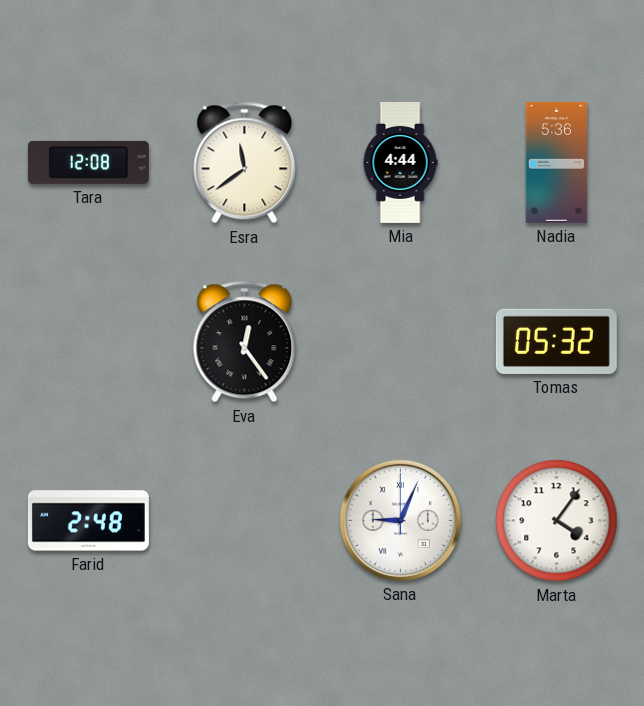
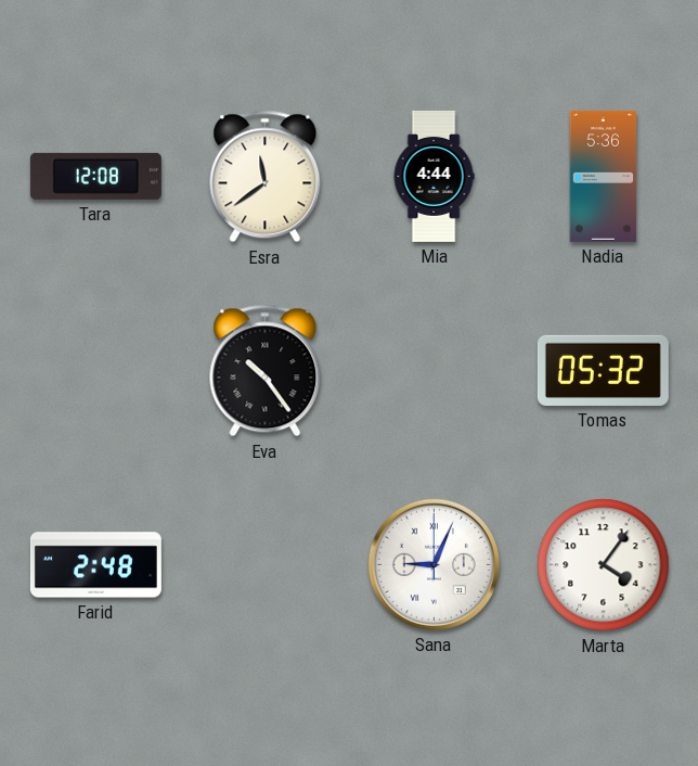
Eva: 12:24 -> 10:24
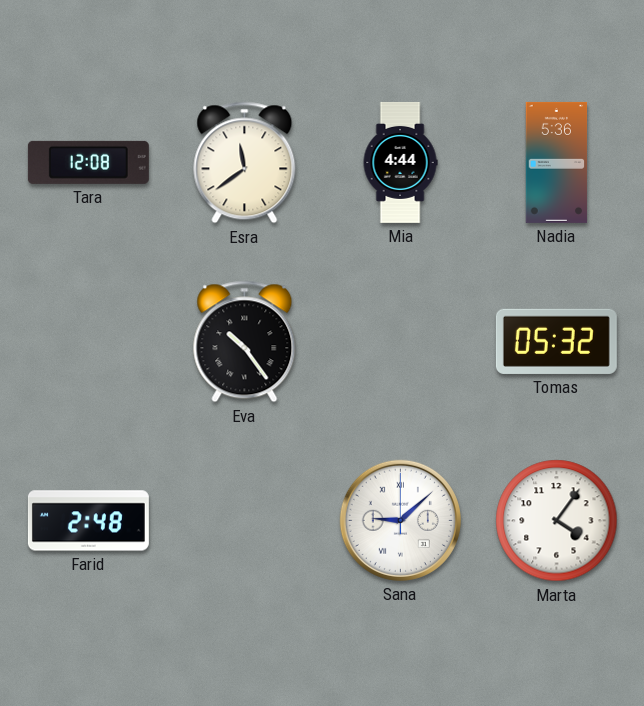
Sana: 9:04 -> 9:08
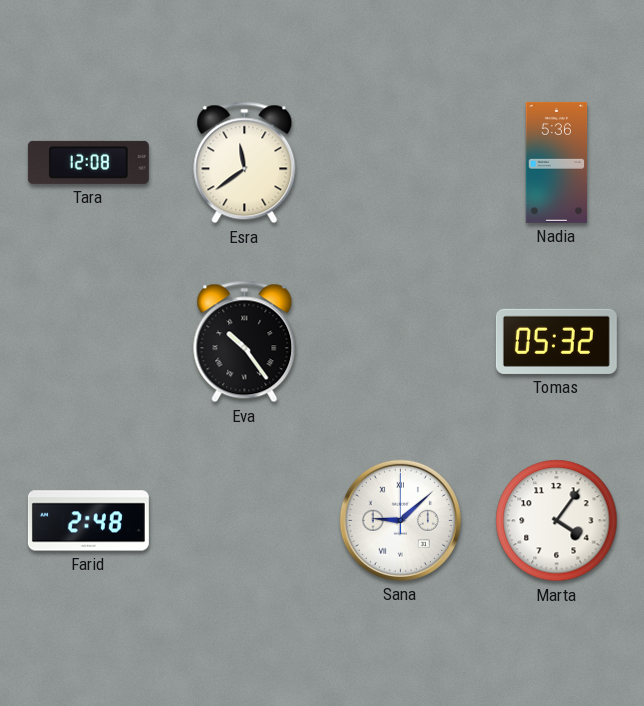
Mia: 4:44 -> none
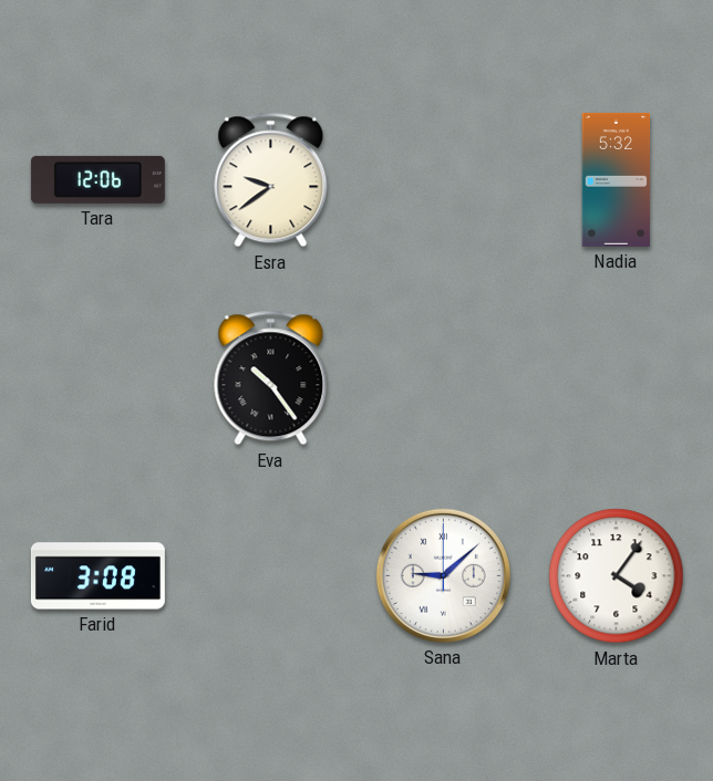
Tara: 12:08 -> 12:06
Esra: 11:39 -> 9:39
Nadia: 5:36 -> 5:32
Tomas: 05:32 -> none
Farid: 2:48 -> 3:08
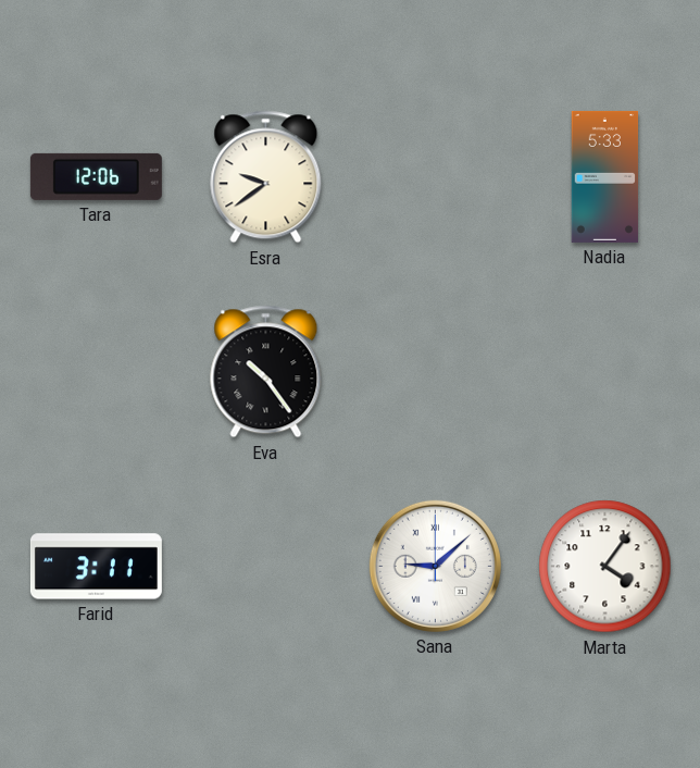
Nadia: 5:32 -> 5:33
Farid: 3:08 -> 3:11
